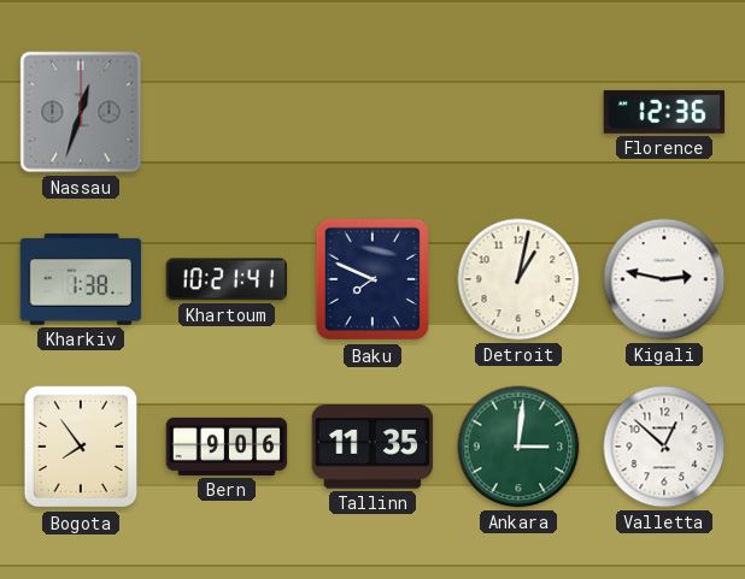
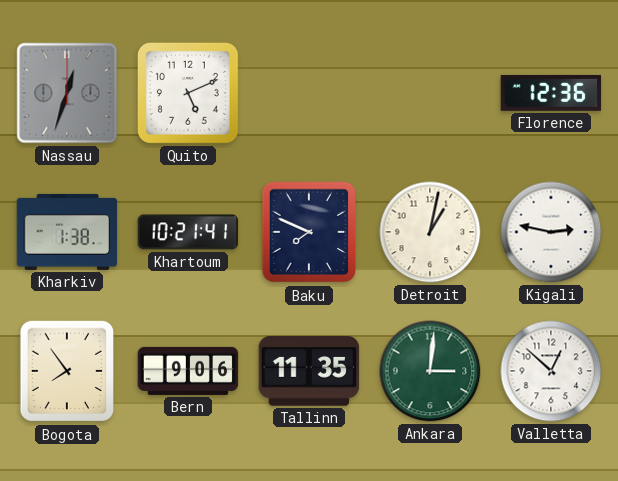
Quito: none -> 5:11
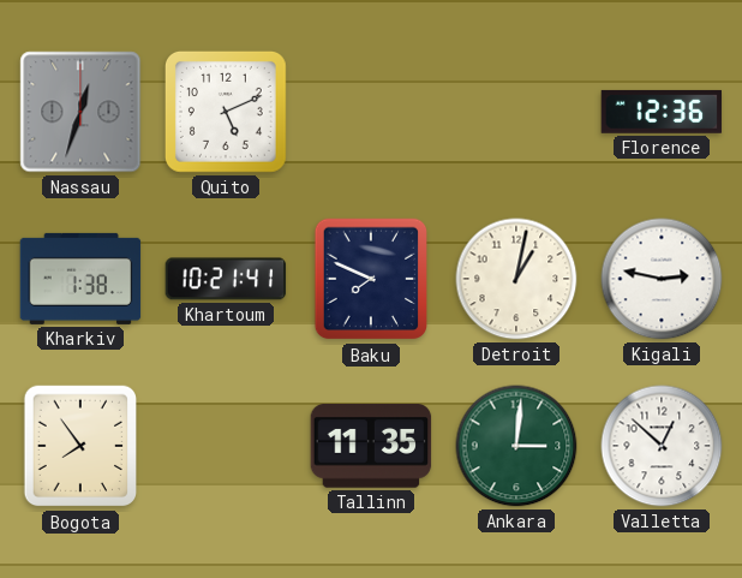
Bern: 9:06 -> none
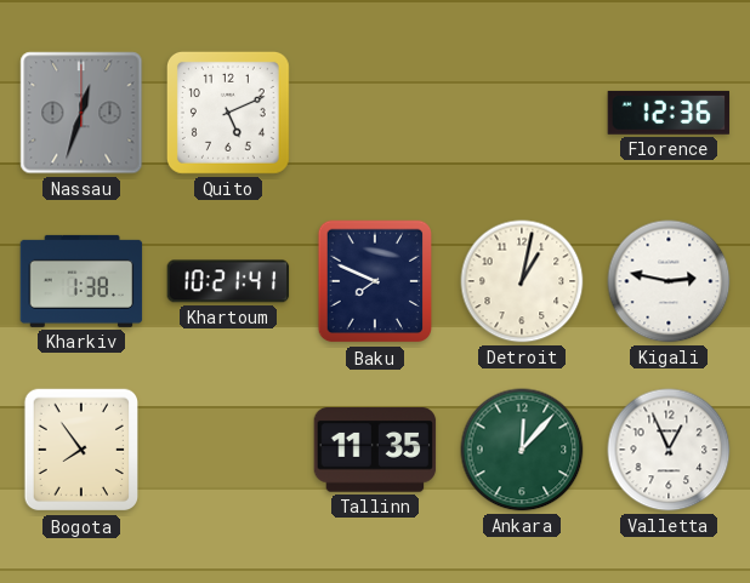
Ankara: 3:01 -> 12:07
Valletta: 12:52 -> 12:56
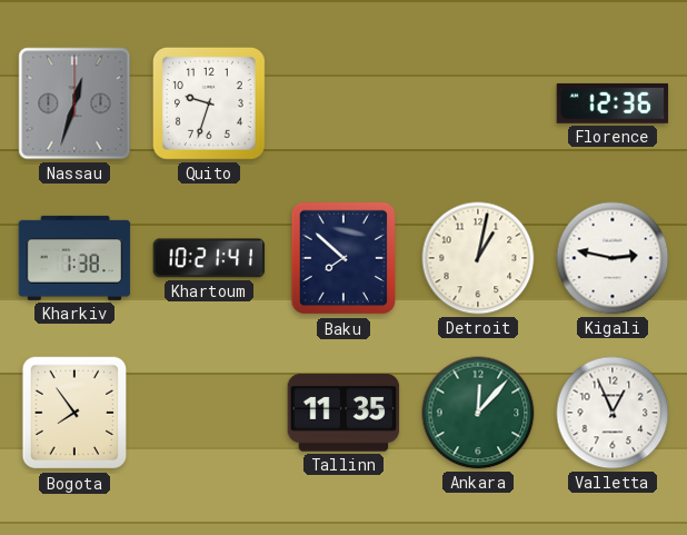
Quito: 5:11 -> 9:33
Baku: 7:49 -> 7:52
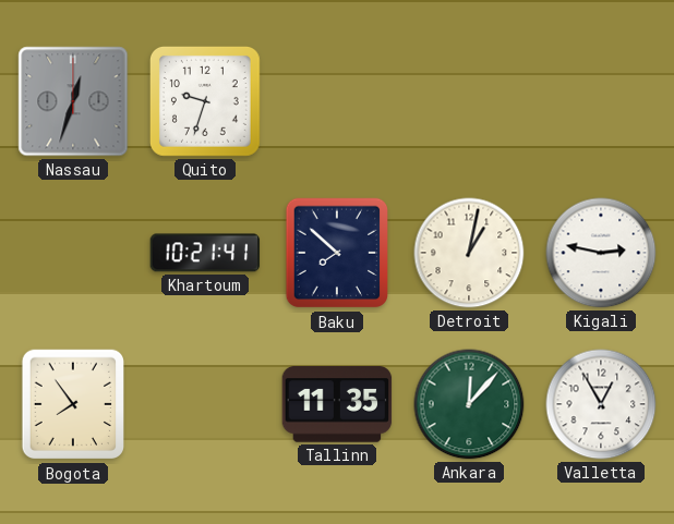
Florence: 12:36 -> none
Kharkiv: 1:38 -> none
Valletta: 12:56 -> 12:55
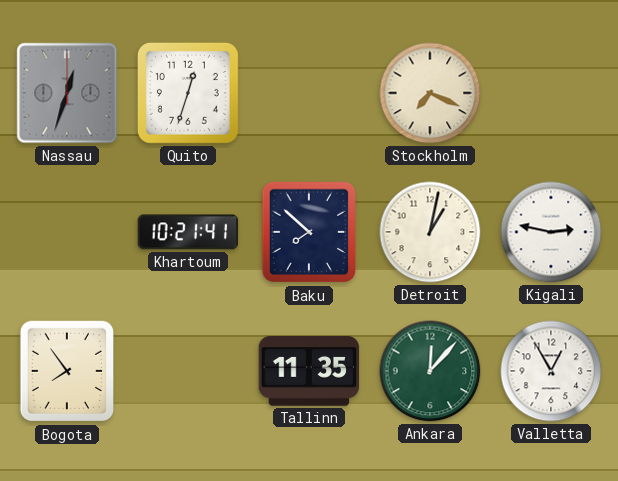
Quito: 9:33 -> 12:33
Stockholm: none -> 7:19
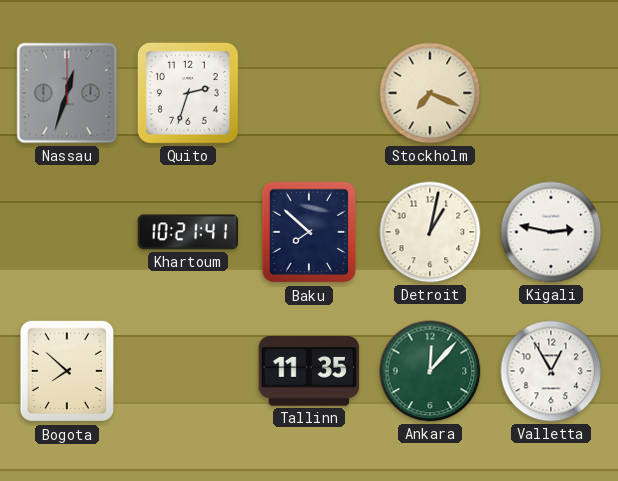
Quito: 12:33 -> 2:33
Bogota: 7:54 -> 7:52
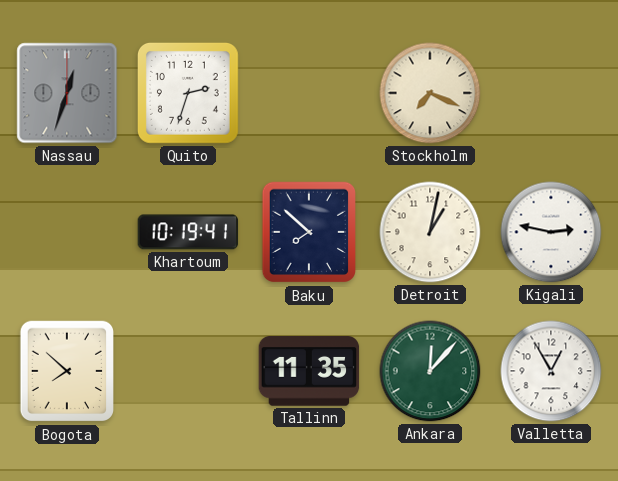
Khartoum: 10:21 -> 10:19
